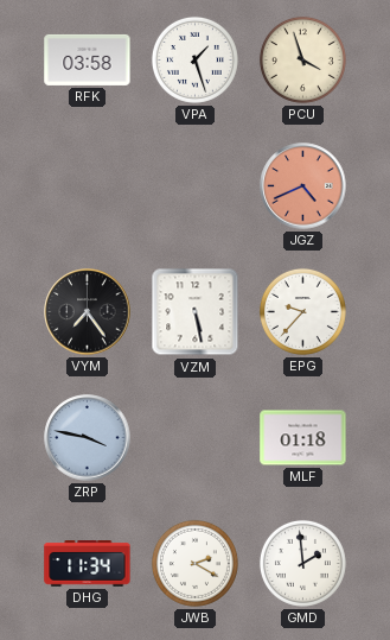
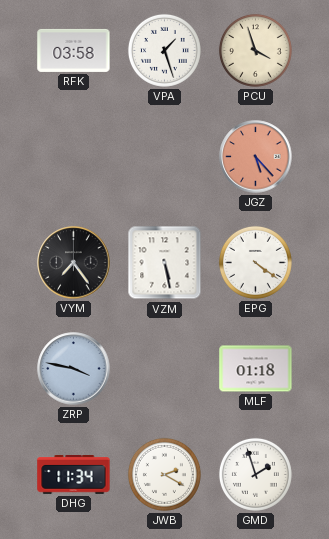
JGZ: 4:41 -> 5:23
EPG: 9:37 -> 4:21
GMD: 1:59 -> 1:57
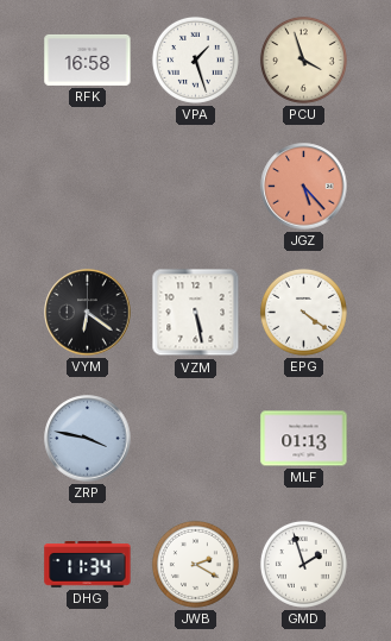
RFK: 03:58 -> 16:58
VYM: 7:24 -> 6:21
MLF: 01:18 -> 01:13
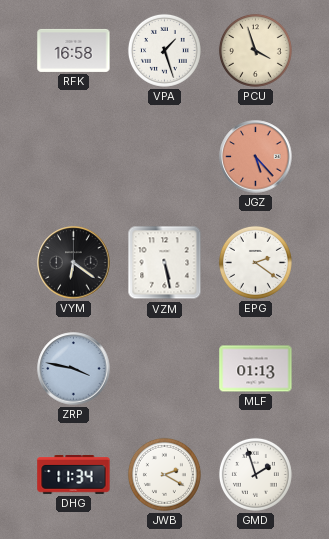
EPG: 4:21 -> 2:21
